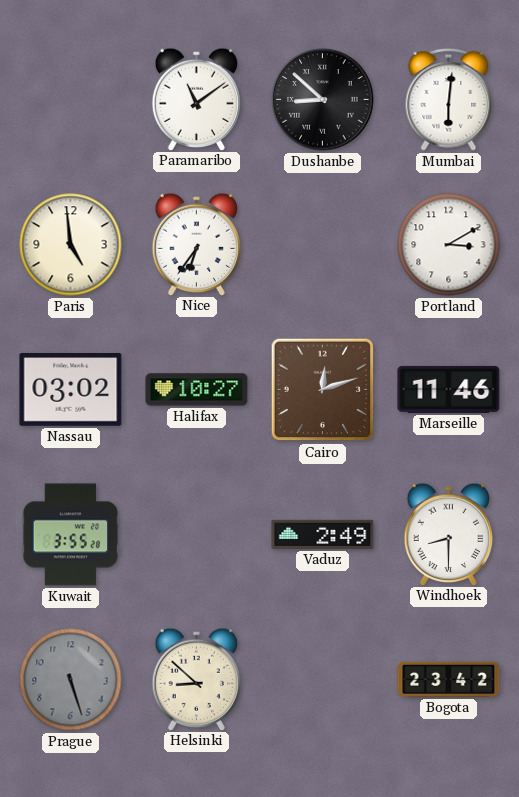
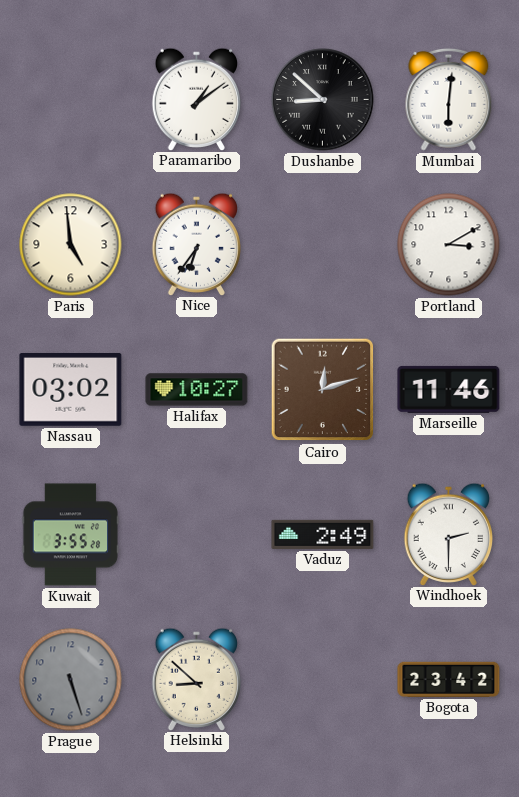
Paramaribo: 11:09 -> 1:09
Windhoek: 8:30 -> 2:30
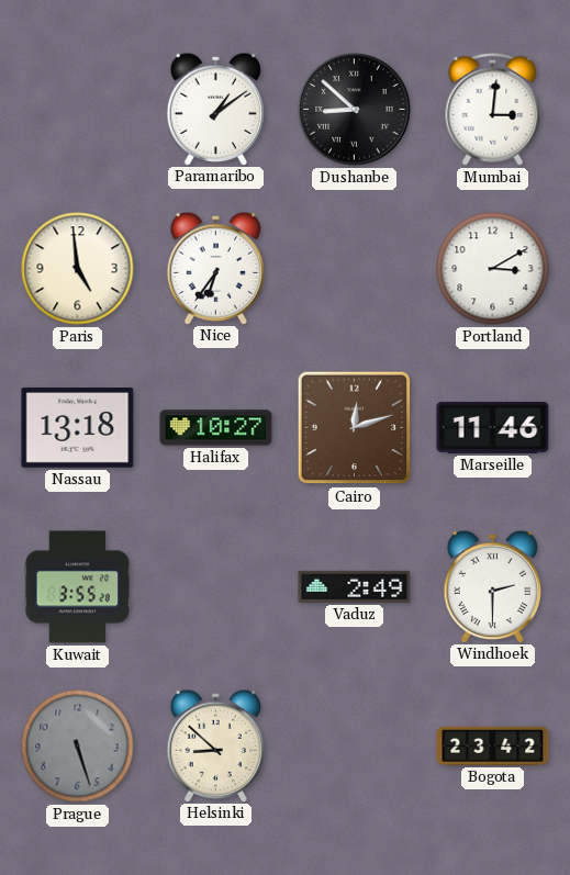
Mumbai: 6:01 -> 3:01
Nassau: 03:02 -> 13:18
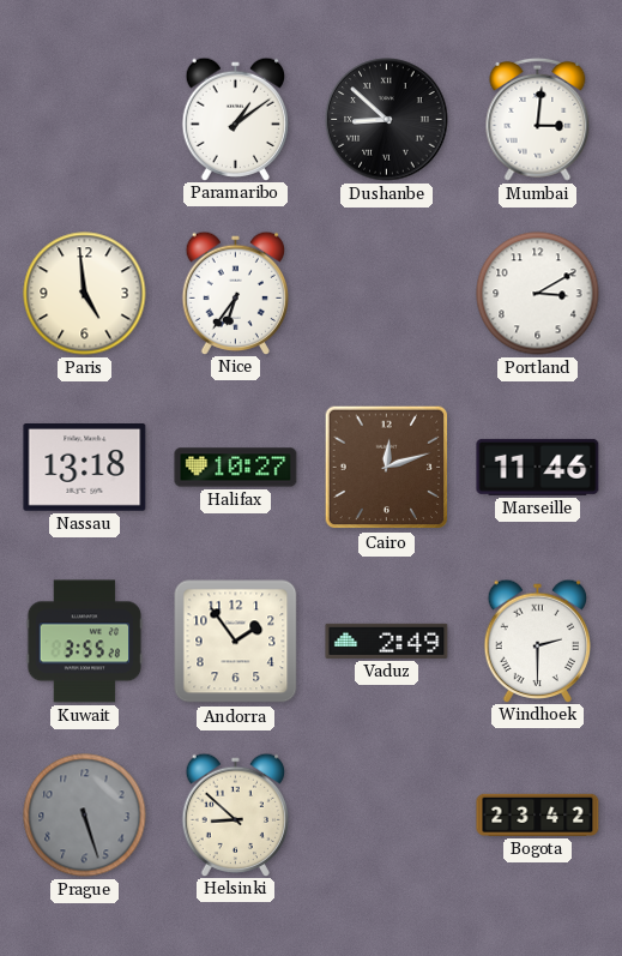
Andorra: none -> 1:54
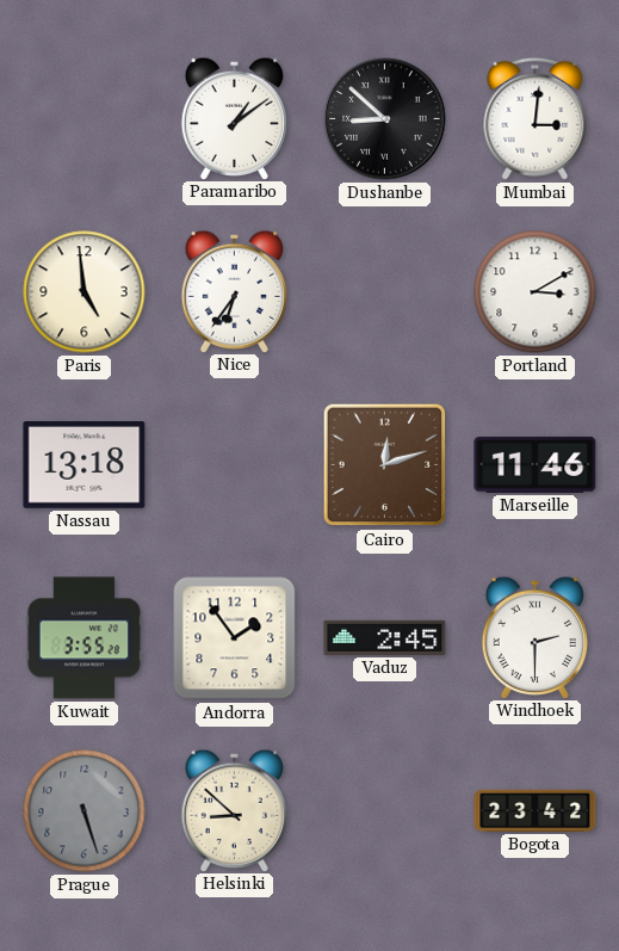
Halifax: 10:27 -> none
Vaduz: 2:49 -> 2:45
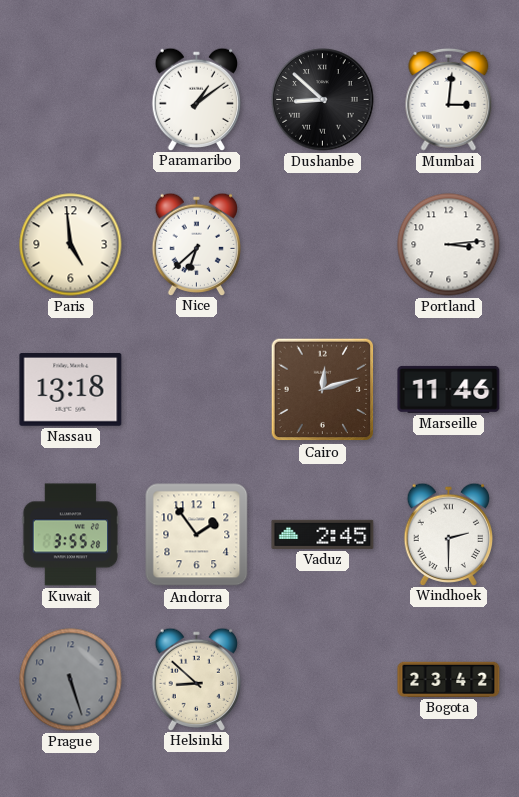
Nice: 6:36 -> 6:38
Portland: 3:10 -> 3:14
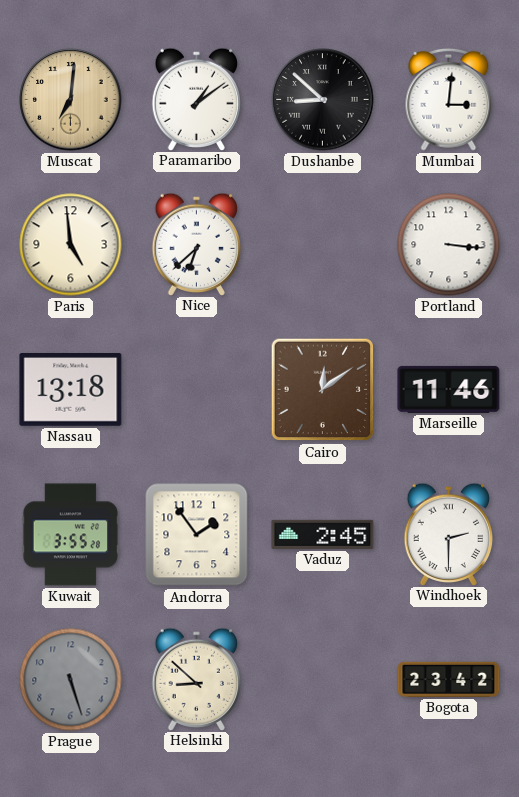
Muscat: none -> 7:01
Portland: 3:14 -> 3:16
Cairo: 12:12 -> 12:09
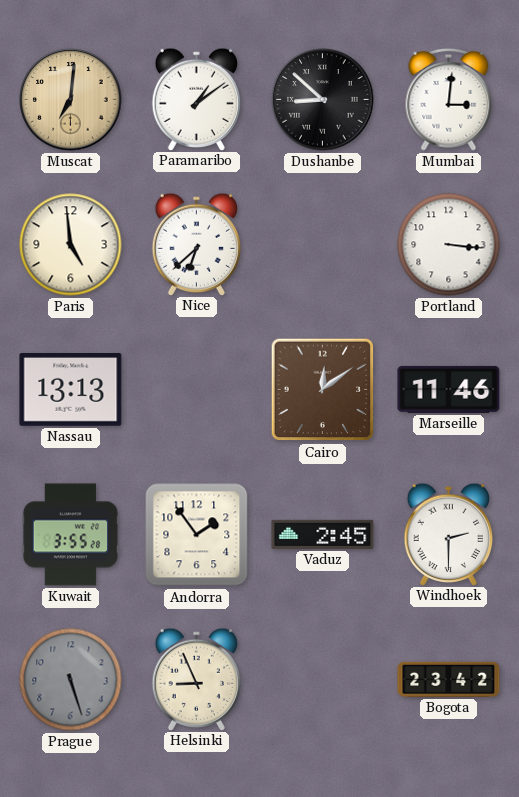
Nassau: 13:18 -> 13:13
Helsinki: 8:52 -> 8:56
